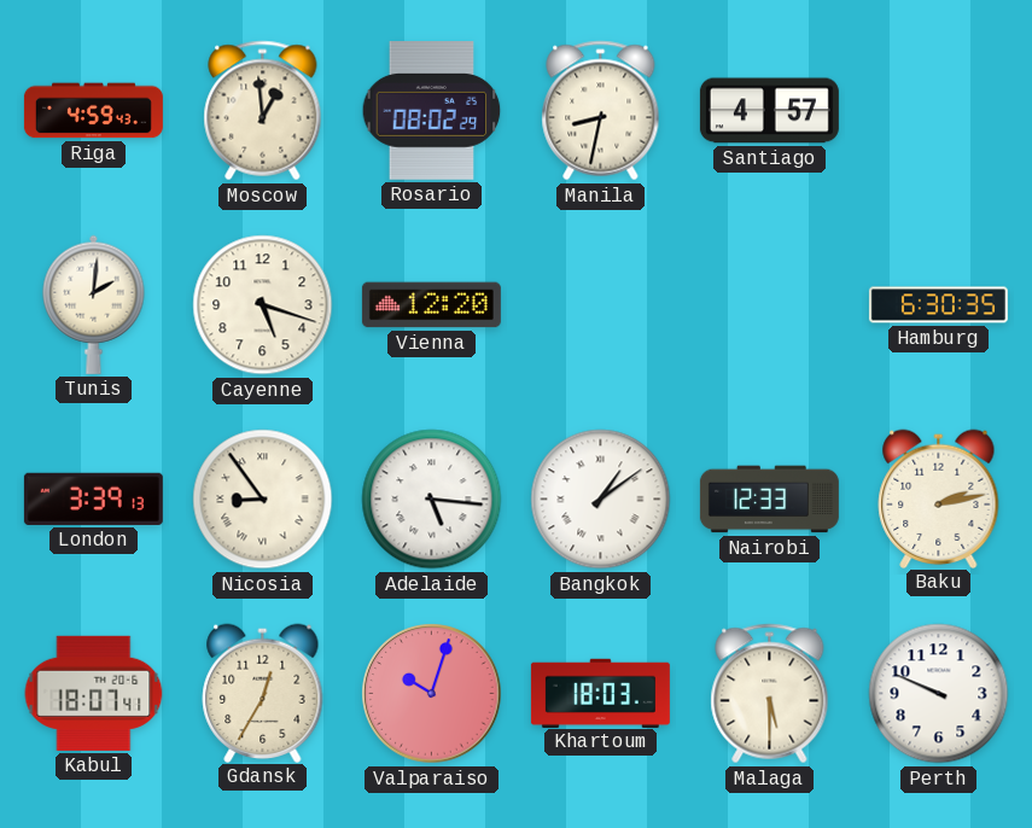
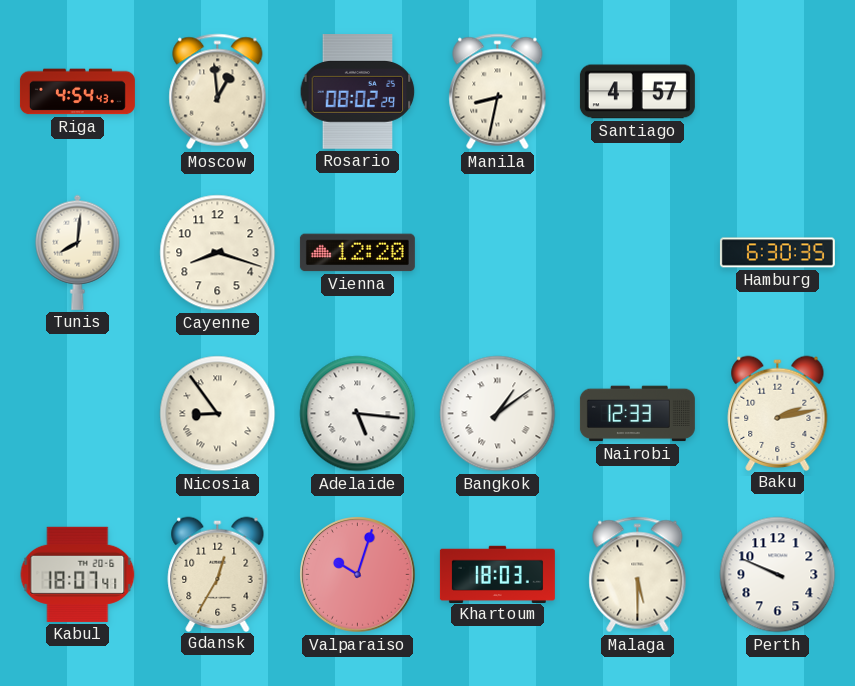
Riga: 4:59 -> 4:54
Tunis: 2:01 -> 8:01
Cayenne: 5:18 -> 8:18
London: 3:39 -> none
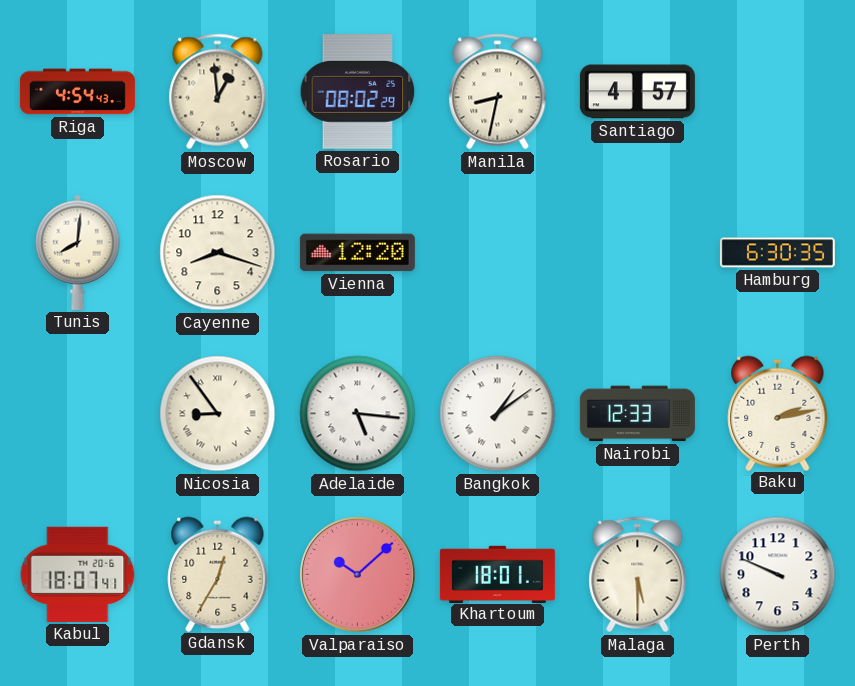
Valparaiso: 10:03 -> 10:08
Khartoum: 18:03 -> 18:01
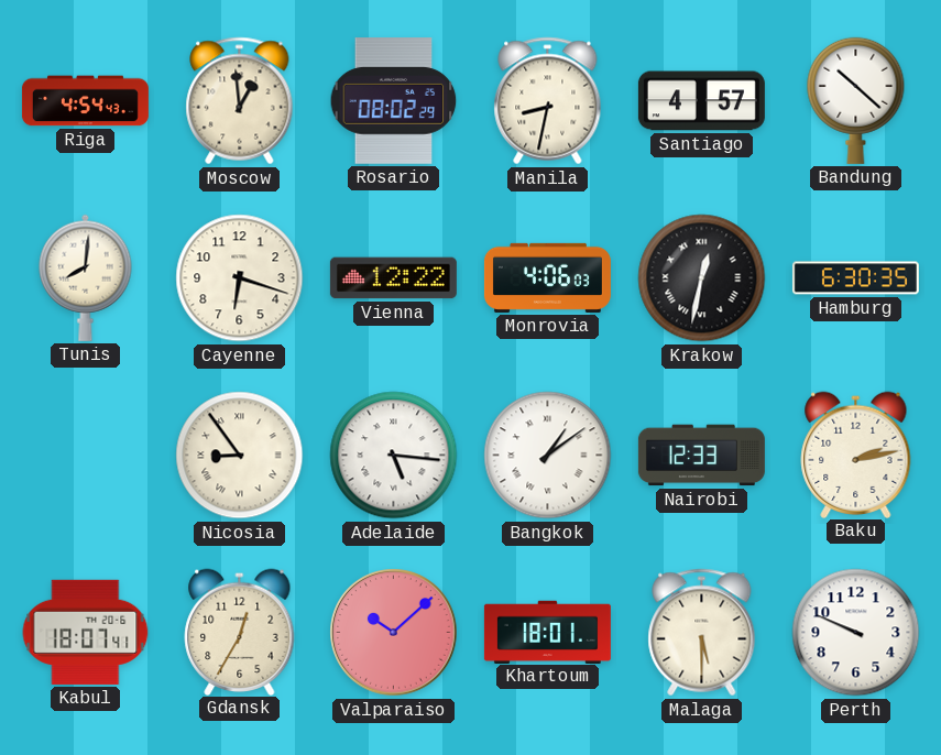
Bandung: none -> 10:22
Cayenne: 8:18 -> 6:18
Vienna: 12:20 -> 12:22
Monrovia: none -> 4:06
Krakow: none -> 12:32
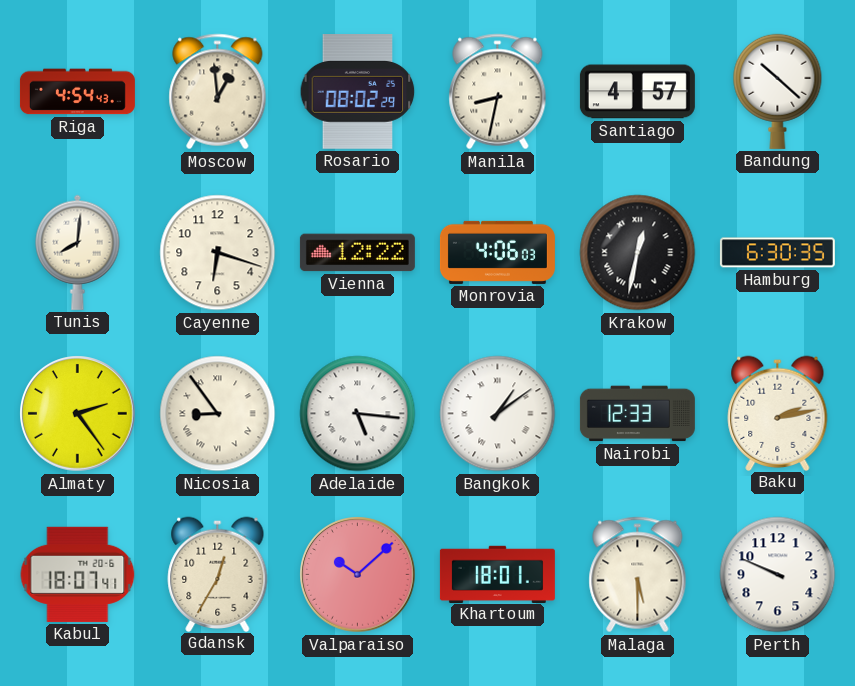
Almaty: none -> 2:24
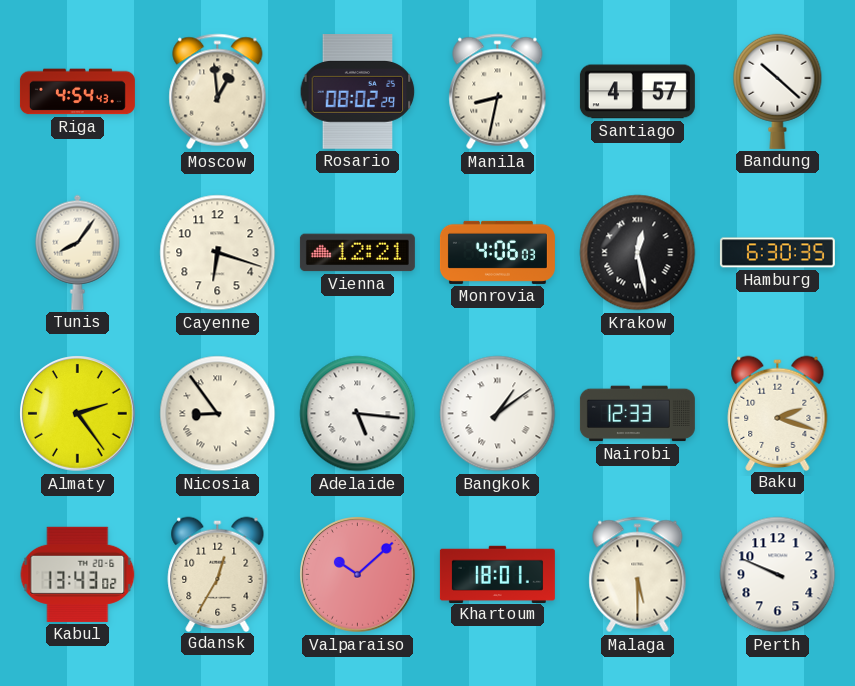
Tunis: 8:01 -> 8:06
Vienna: 12:22 -> 12:21
Krakow: 12:32 -> 12:28
Baku: 2:13 -> 2:18
Kabul: 18:07 -> 13:43
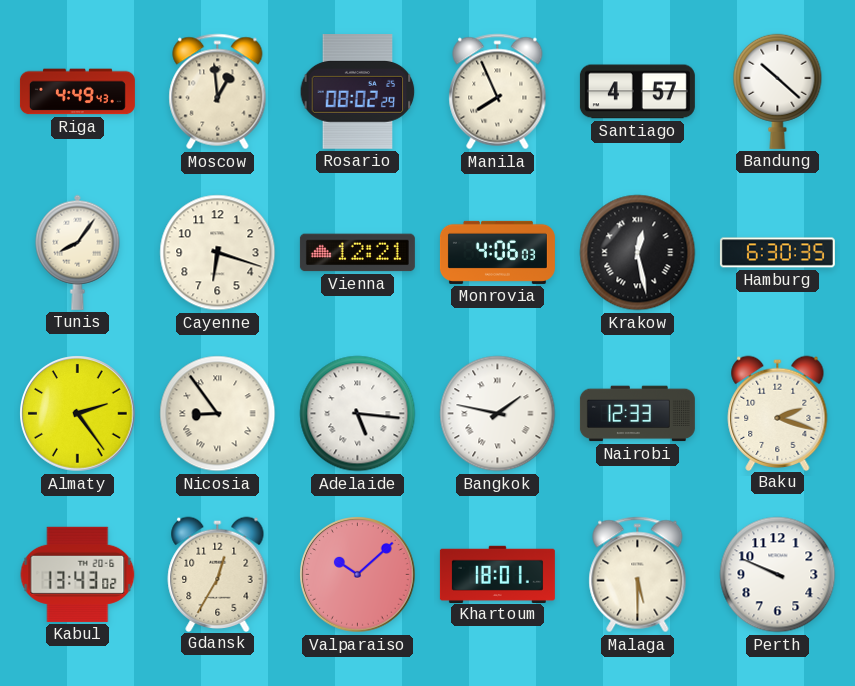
Riga: 4:54 -> 4:49
Manila: 8:32 -> 7:56
Bangkok: 1:09 -> 1:47
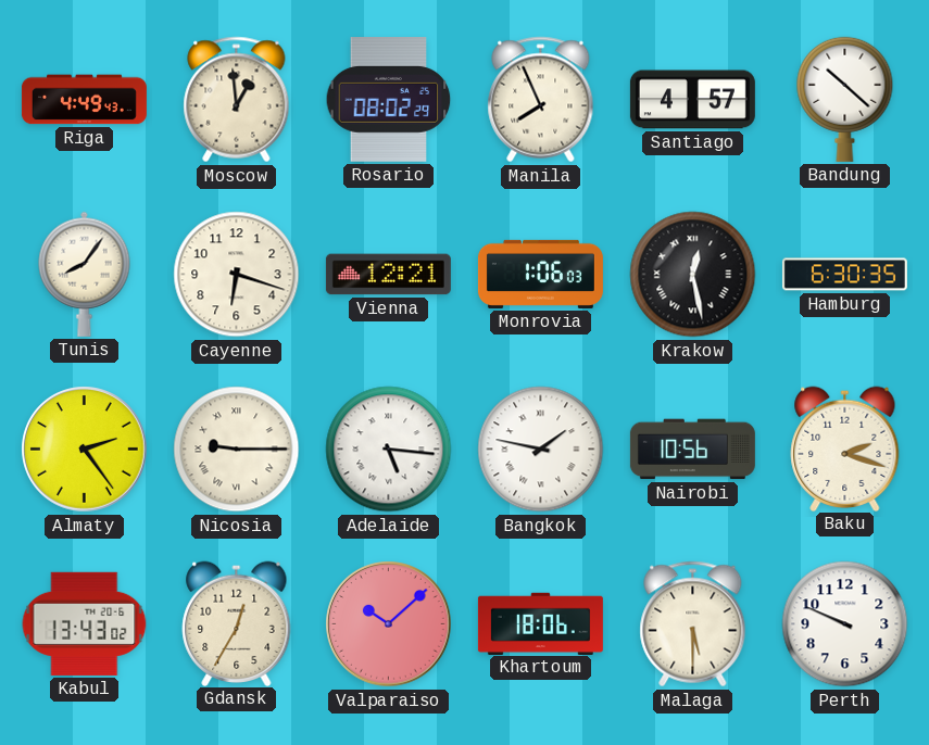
Monrovia: 4:06 -> 1:06
Nicosia: 8:54 -> 9:15
Nairobi: 12:33 -> 10:56
Khartoum: 18:01 -> 18:06
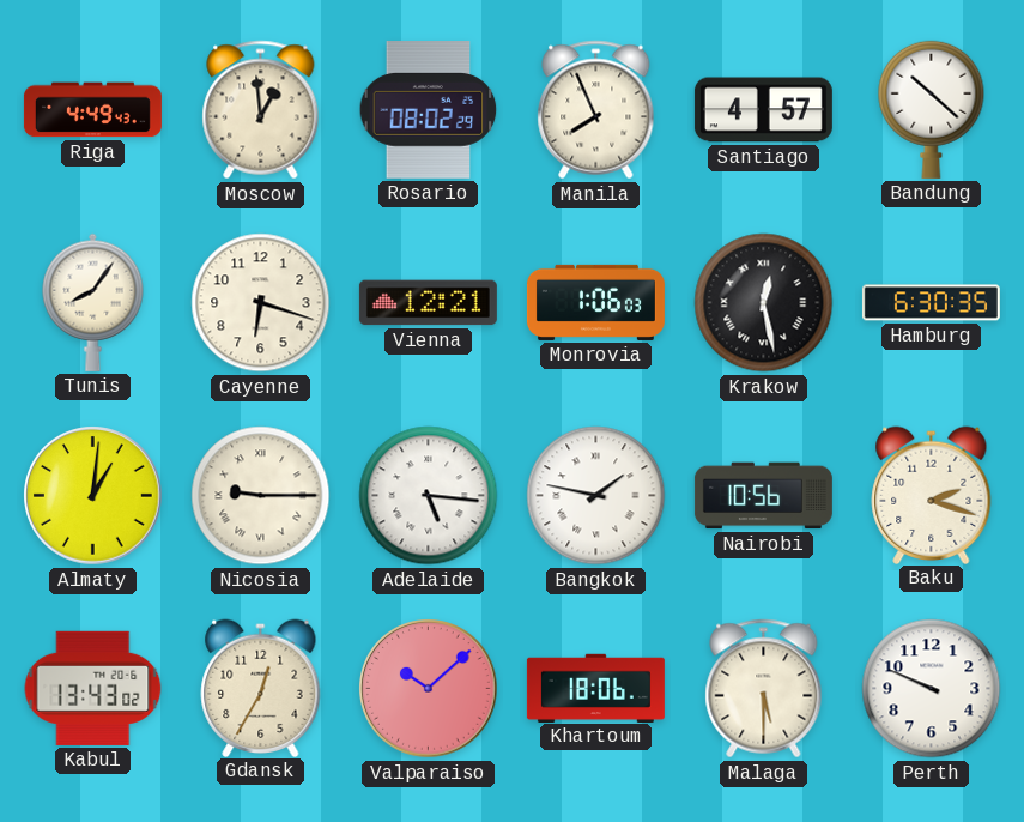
Almaty: 2:24 -> 1:01
